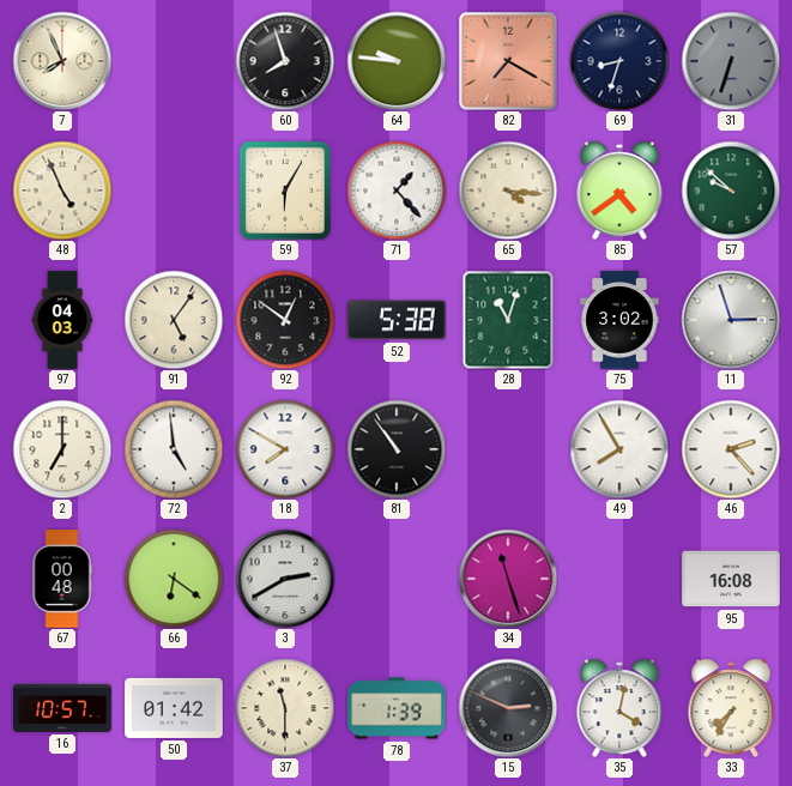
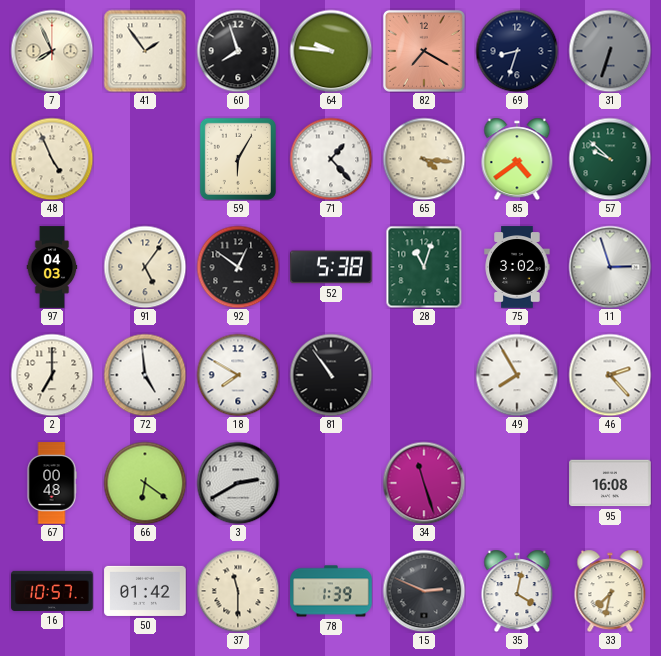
41: none -> 1:54
33: 7:35 -> 7:32
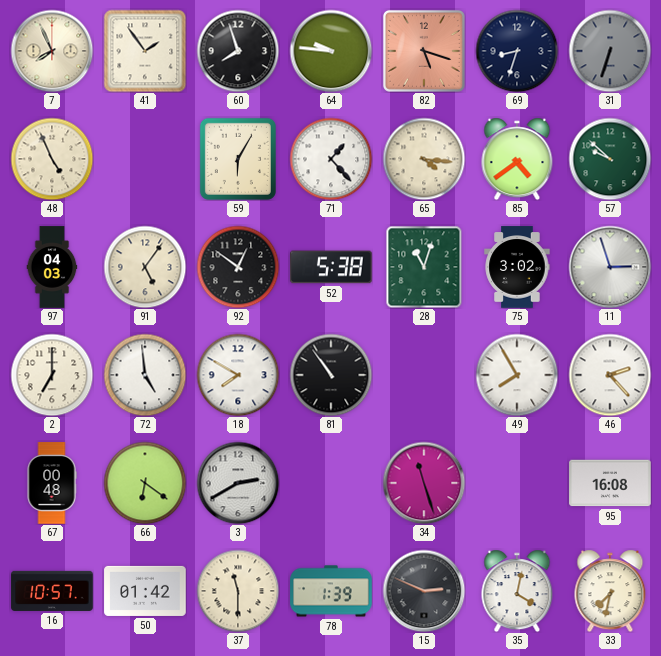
82: 7:20 -> 5:18
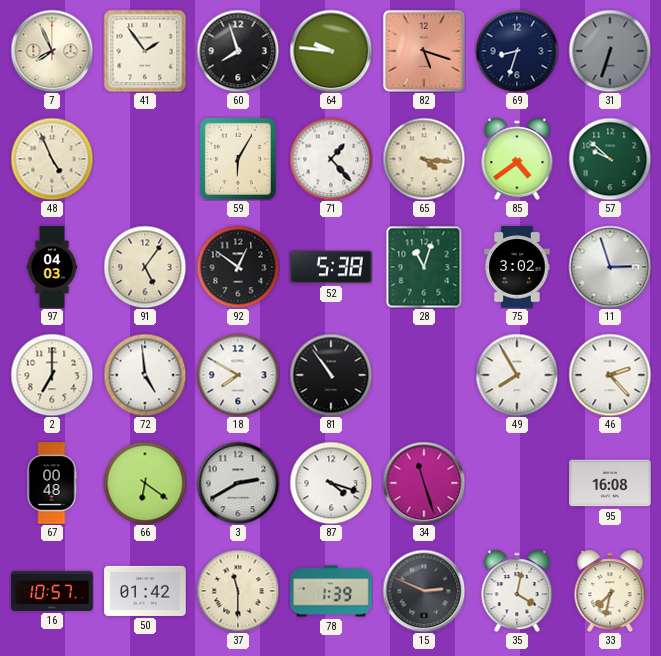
87: none -> 4:18
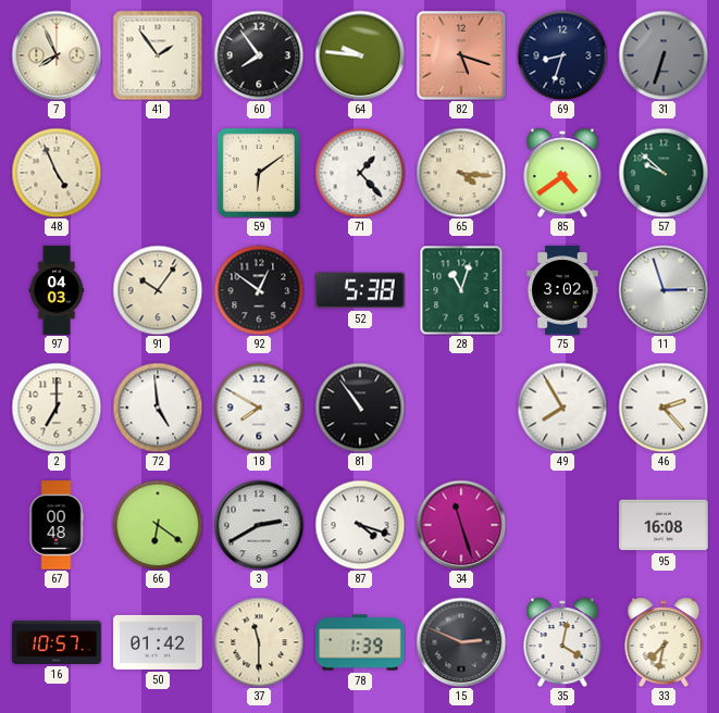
60: 7:57 -> 7:54
59: 6:05 -> 6:09
91: 5:06 -> 10:06
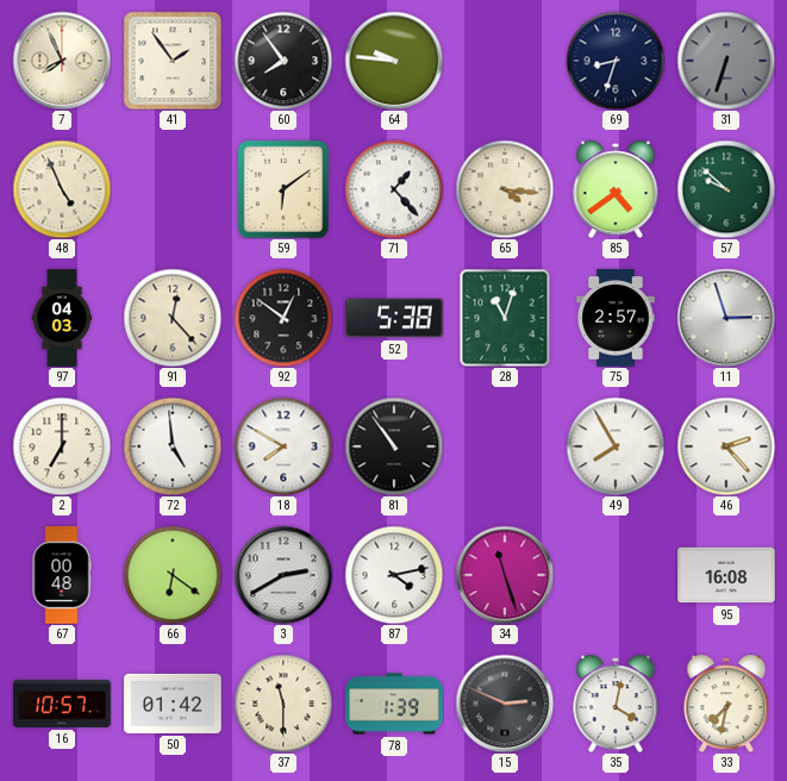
82: 5:18 -> none
91: 10:06 -> 12:23
75: 3:02 -> 2:57
87: 4:18 -> 4:13
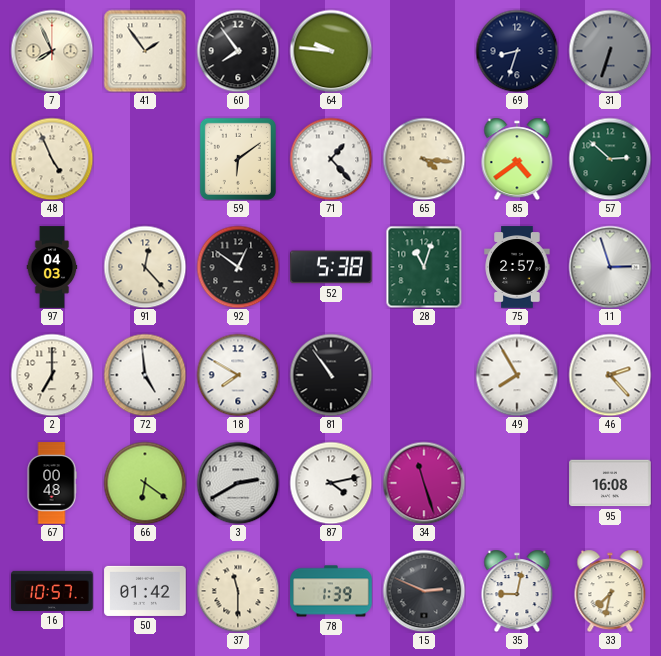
57: 9:52 -> 2:52
35: 4:02 -> 9:02
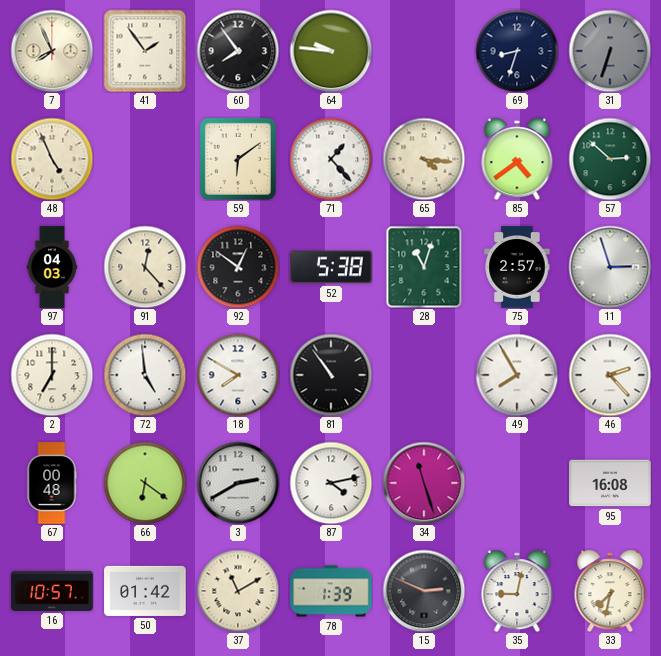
37: 11:30 -> 11:10
